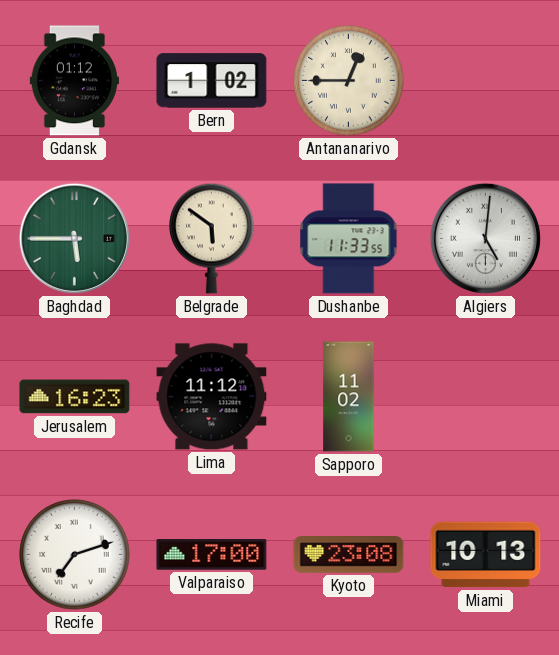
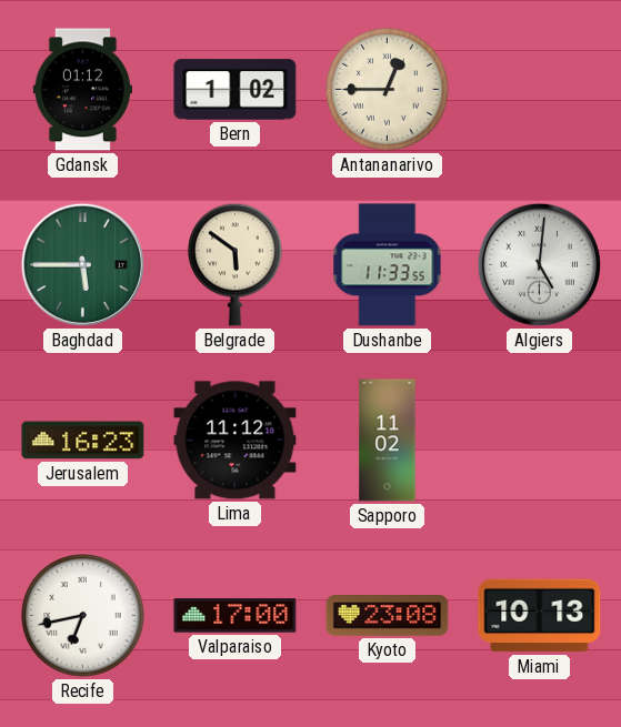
Recife: 7:12 -> 6:43
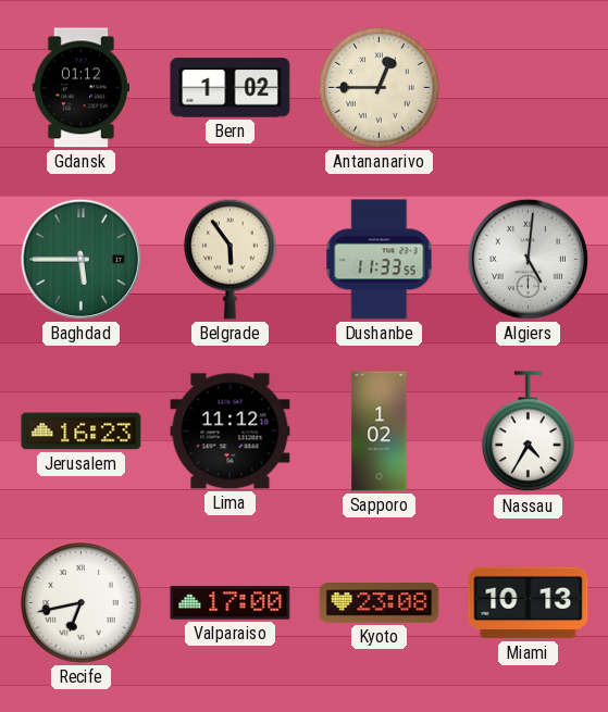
Belgrade: 5:51 -> 5:54
Sapporo: 11:02 -> 1:02
Nassau: none -> 4:35
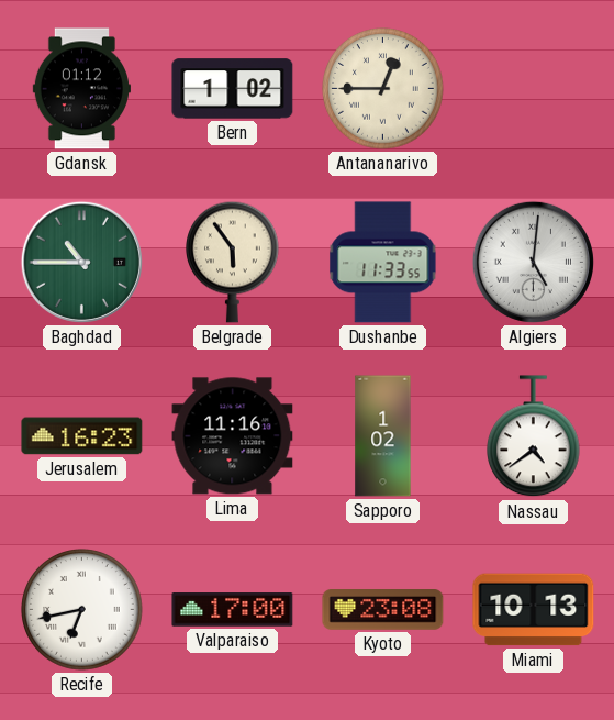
Baghdad: 5:45 -> 10:45
Lima: 11:12 -> 11:16
Nassau: 4:35 -> 4:39
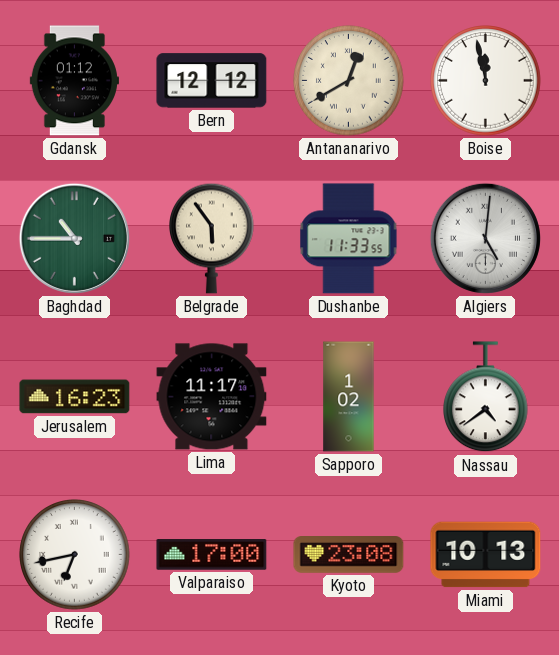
Bern: 1:02 -> 12:12
Antananarivo: 12:45 -> 12:40
Boise: none -> 11:58
Lima: 11:16 -> 11:17
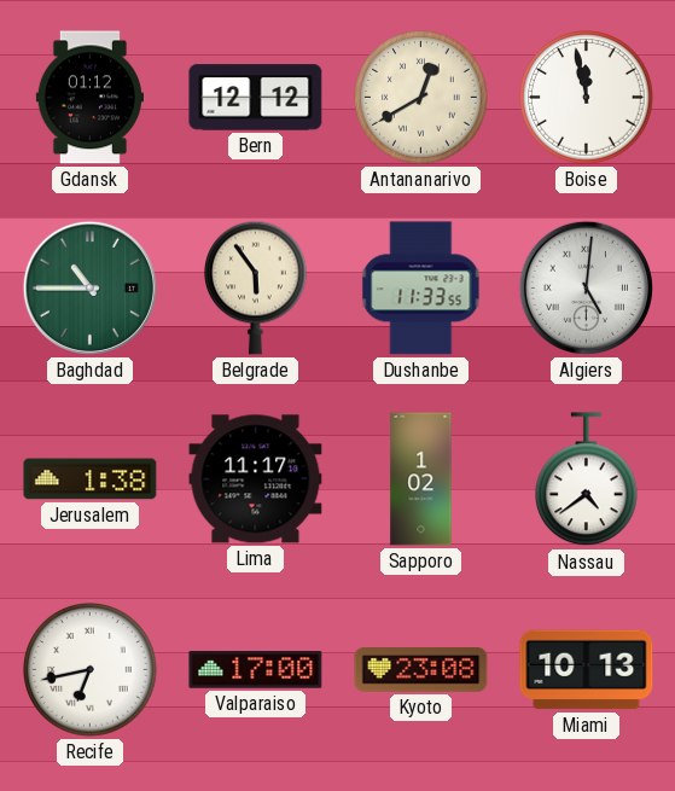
Jerusalem: 16:23 -> 1:38
